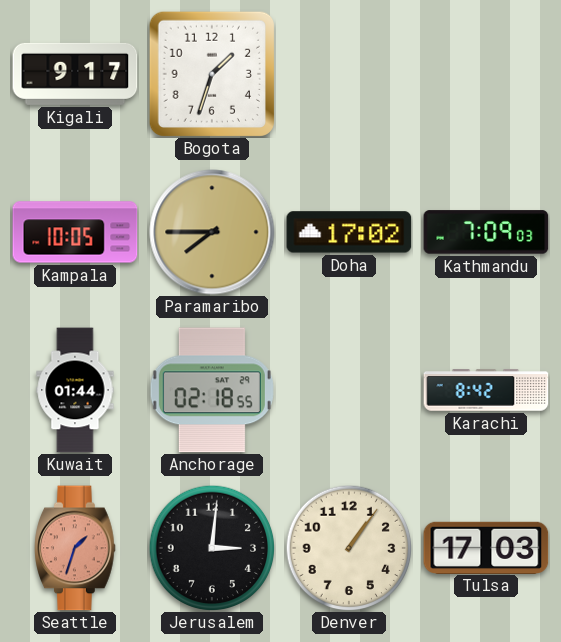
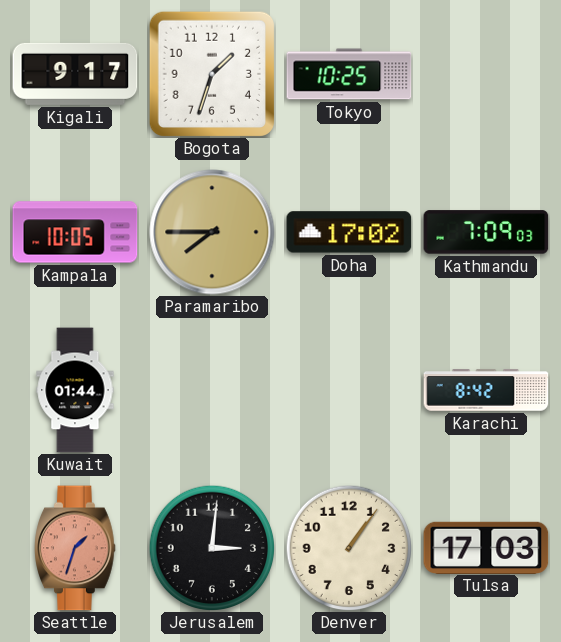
Tokyo: none -> 10:25
Anchorage: 02:18 -> none
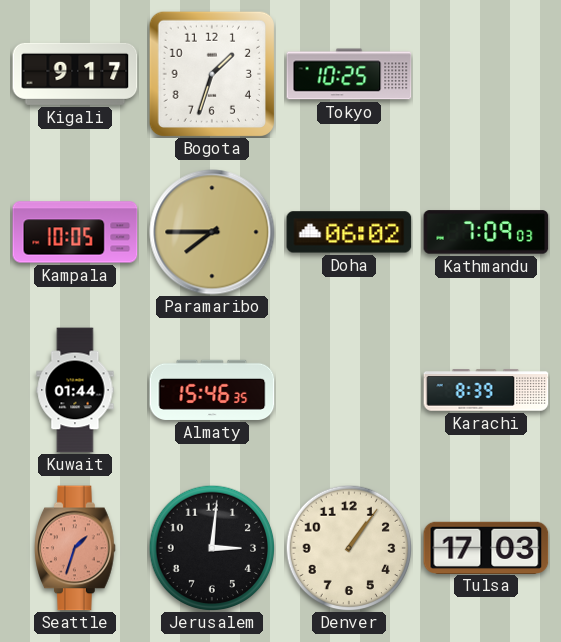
Doha: 17:02 -> 06:02
Almaty: none -> 15:46
Karachi: 8:42 -> 8:39
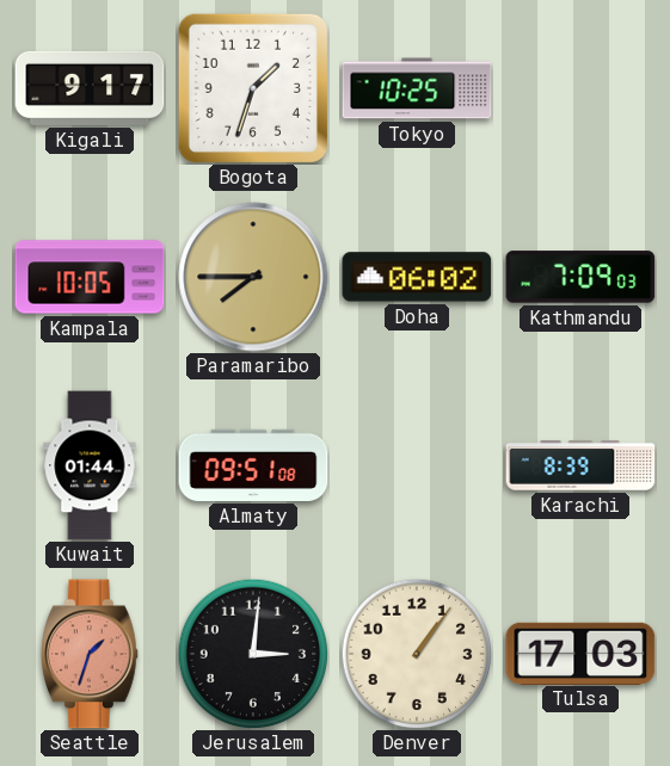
Almaty: 15:46 -> 09:51
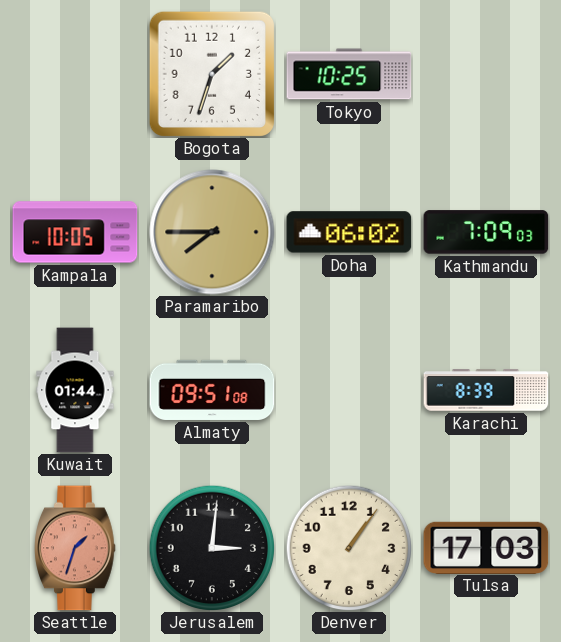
Kigali: 9:17 -> none
